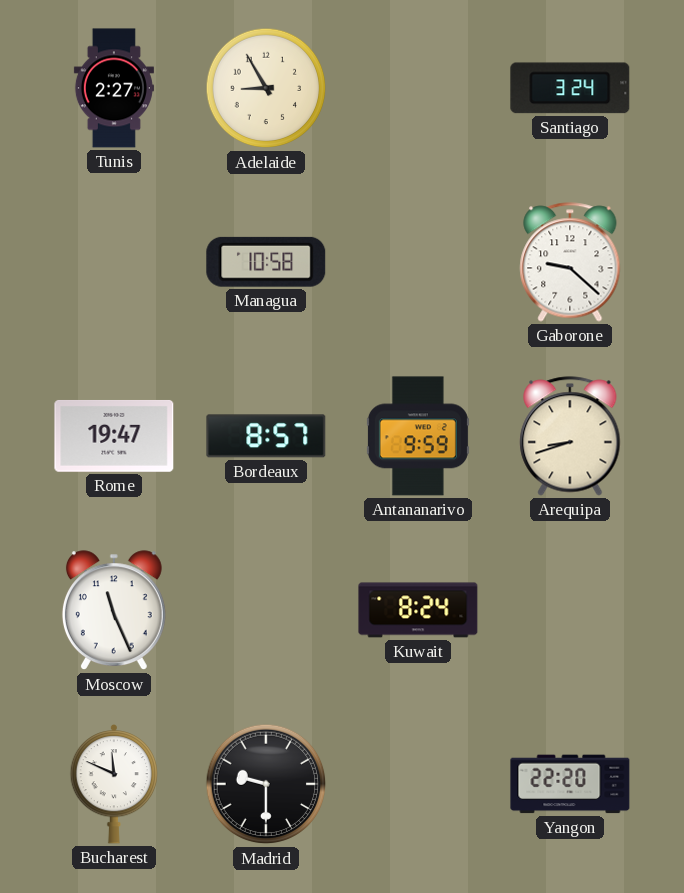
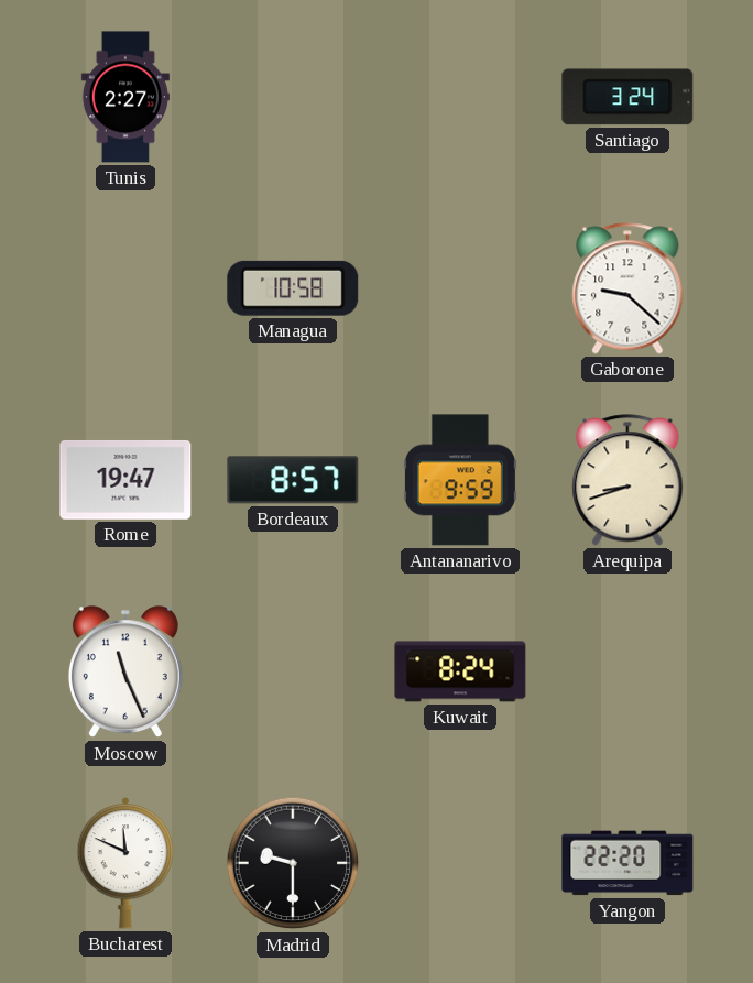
Adelaide: 8:55 -> none
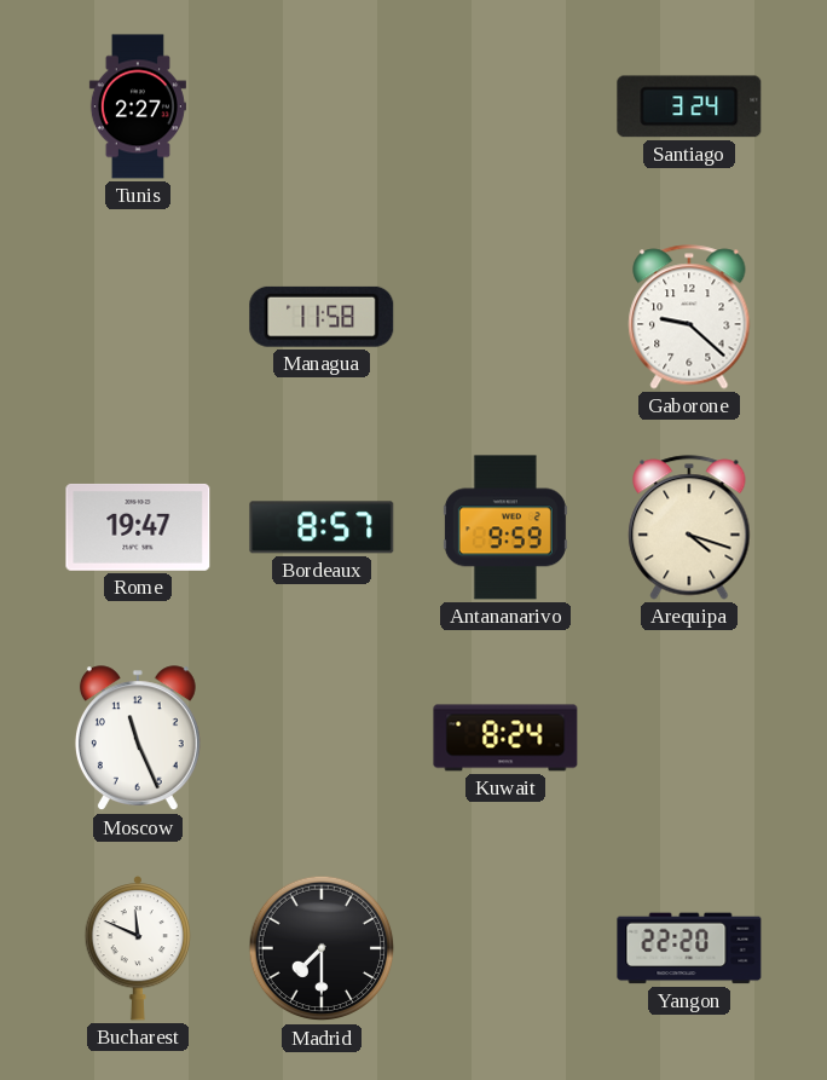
Managua: 10:58 -> 11:58
Arequipa: 8:42 -> 4:18
Madrid: 9:30 -> 7:30
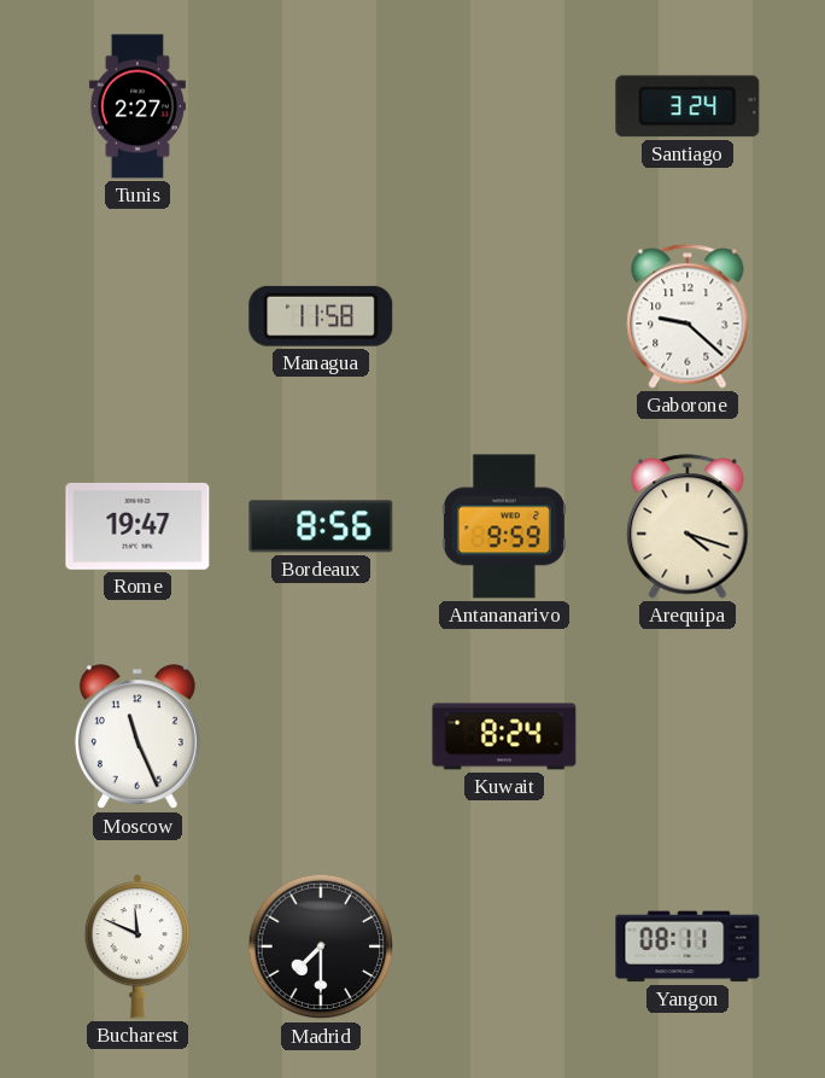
Bordeaux: 8:57 -> 8:56
Yangon: 22:20 -> 08:11
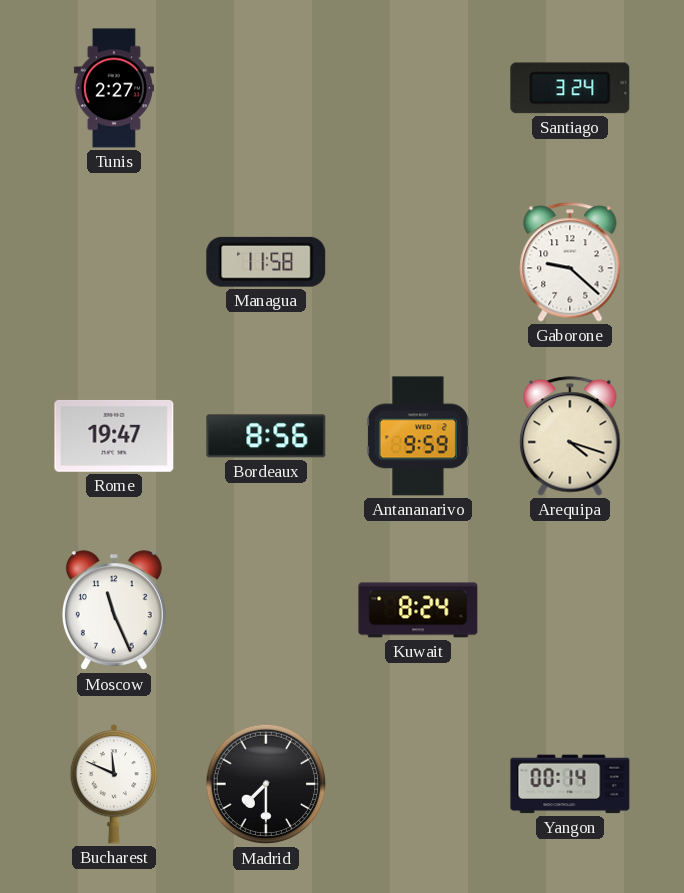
Yangon: 08:11 -> 00:14
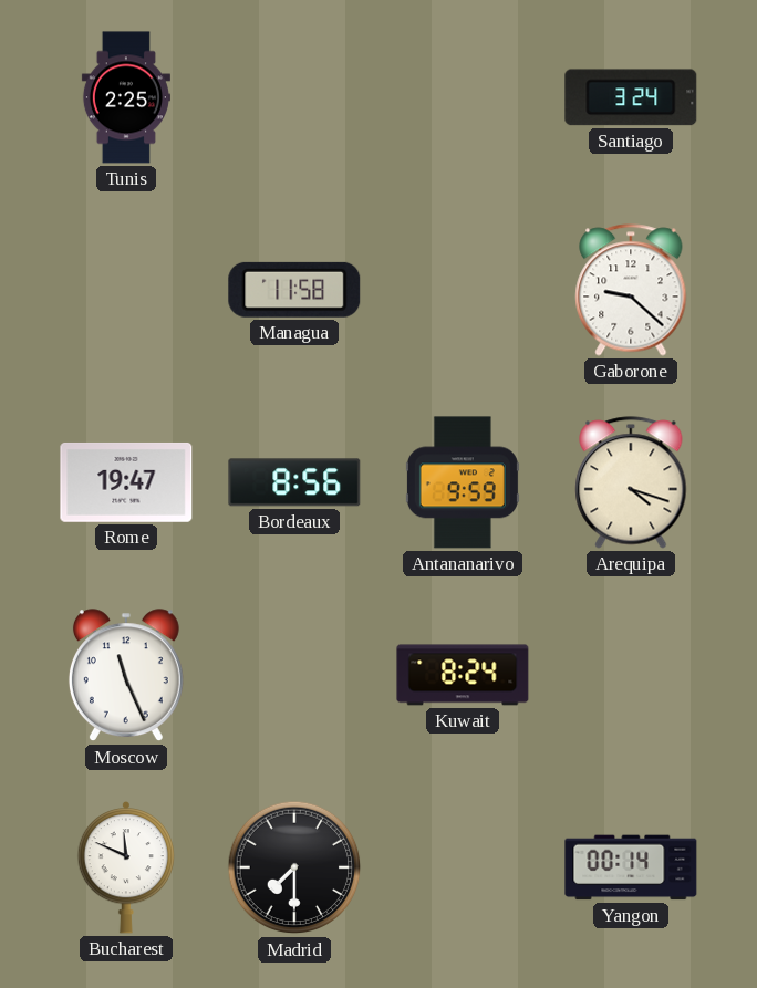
Tunis: 2:27 -> 2:25
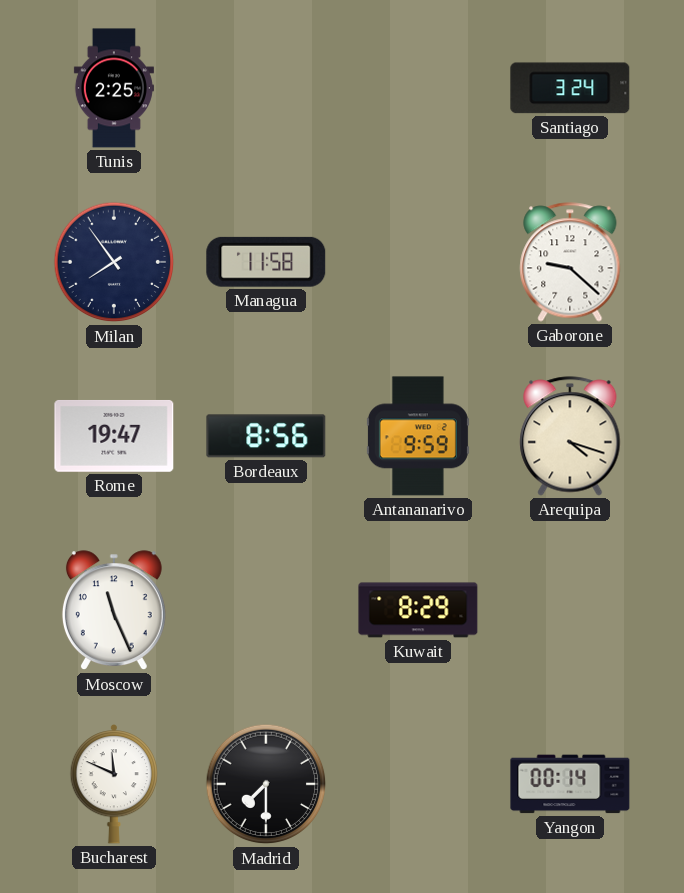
Milan: none -> 7:54
Kuwait: 8:24 -> 8:29
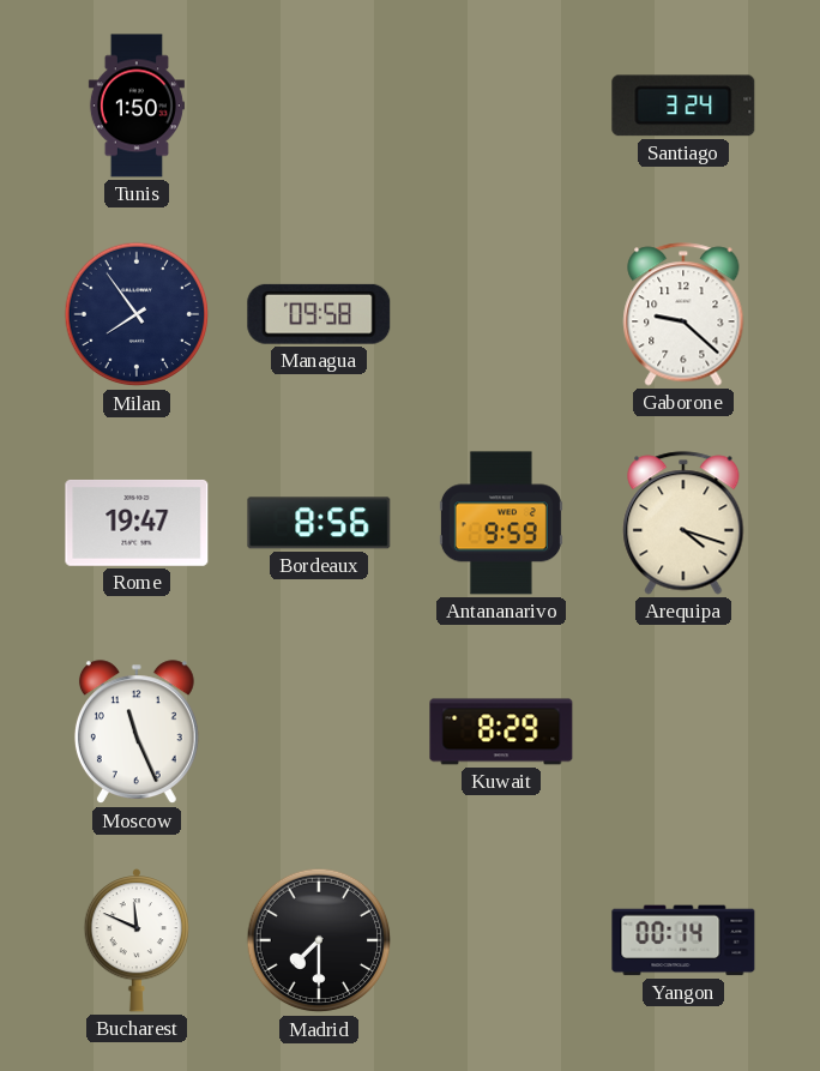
Tunis: 2:25 -> 1:50
Managua: 11:58 -> 09:58
